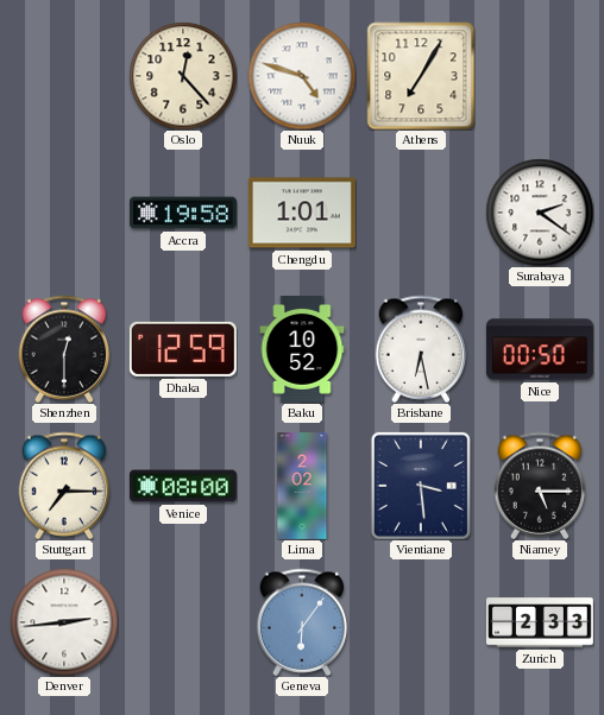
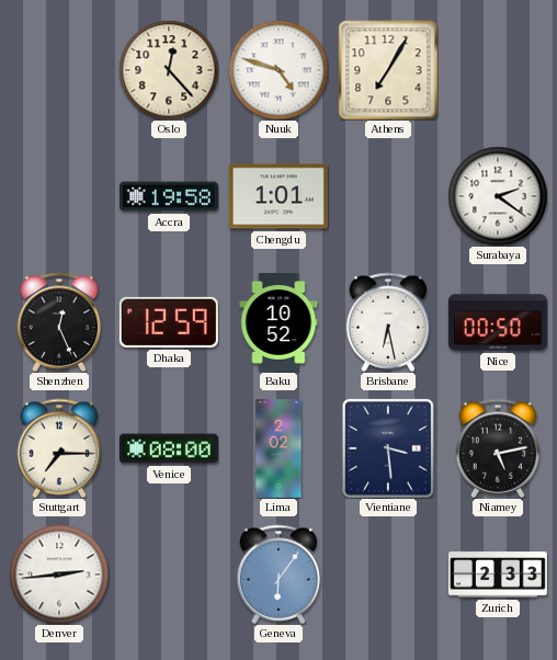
Shenzhen: 12:30 -> 12:26
Niamey: 5:15 -> 5:13
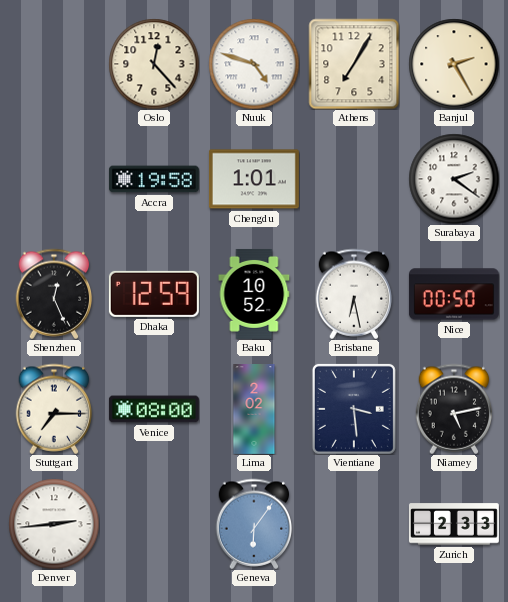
Banjul: none -> 2:25
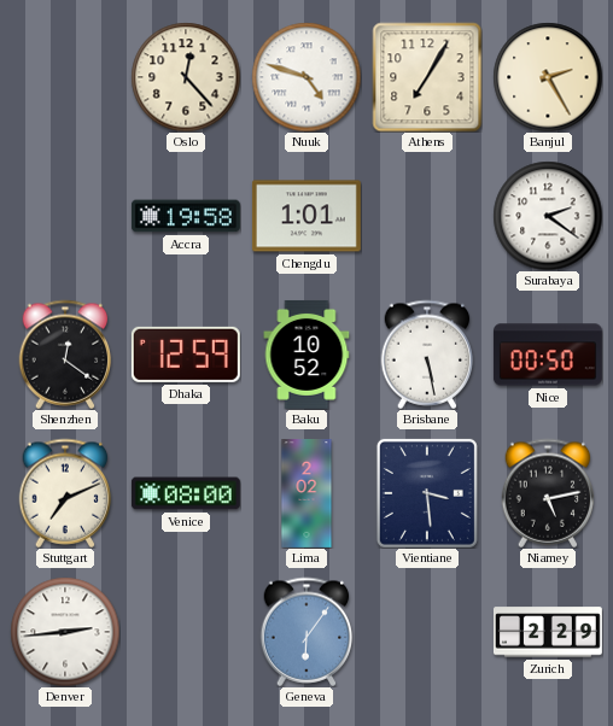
Shenzhen: 12:26 -> 12:21
Brisbane: 6:28 -> 5:28
Stuttgart: 7:15 -> 7:11
Zurich: 2:33 -> 2:29
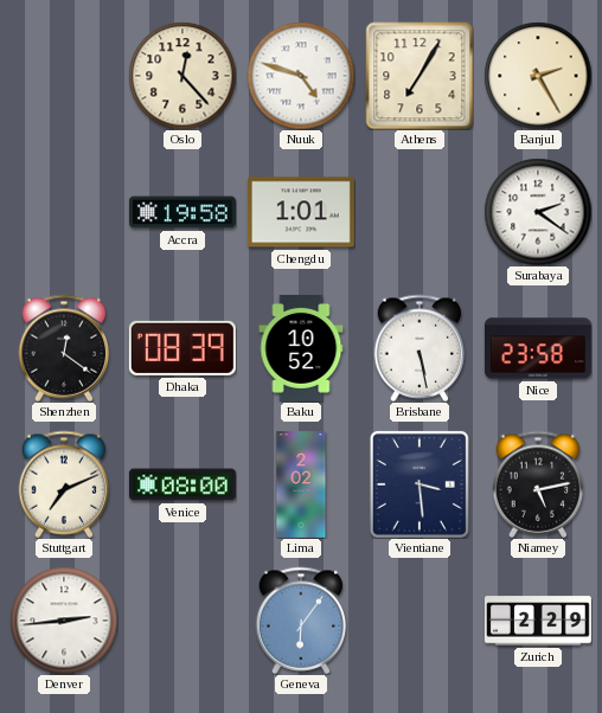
Dhaka: 12:59 -> 08:39
Nice: 00:50 -> 23:58
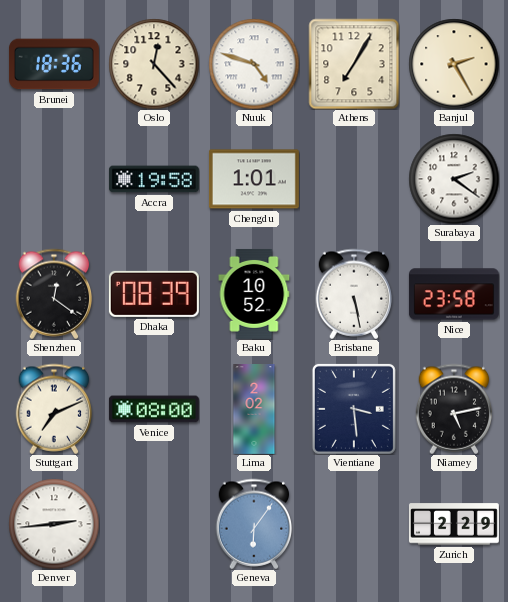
Brunei: none -> 18:36
